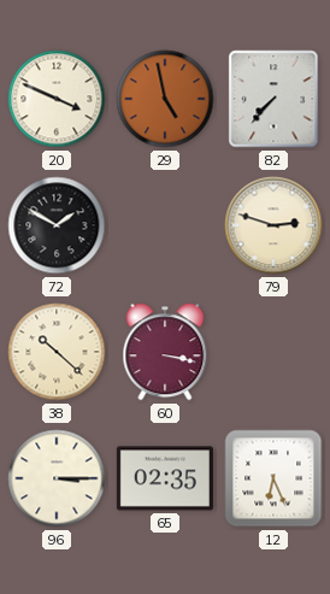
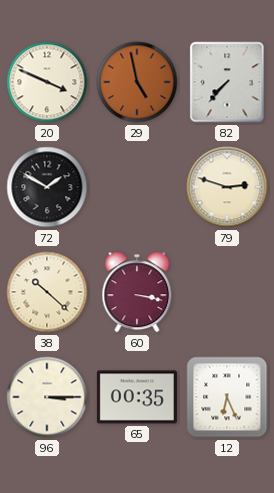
65: 02:35 -> 00:35
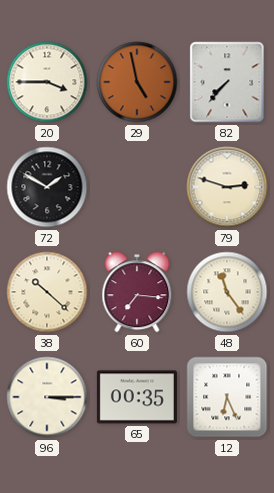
20: 3:49 -> 3:45
60: 3:17 -> 7:16
48: none -> 11:24
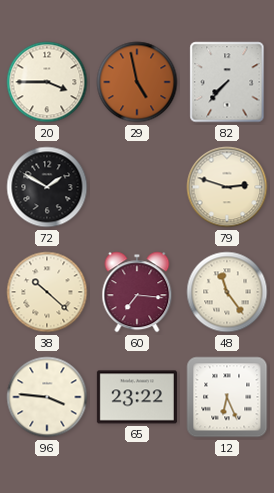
96: 3:15 -> 3:46
65: 00:35 -> 23:22
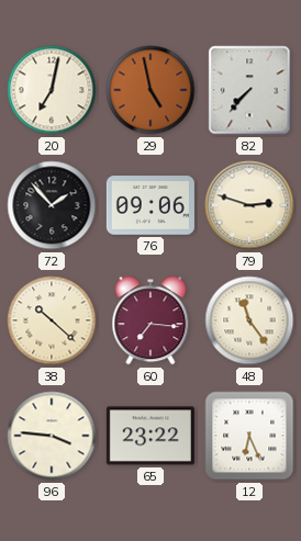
20: 3:45 -> 7:02
72: 1:50 -> 1:53
76: none -> 09:06
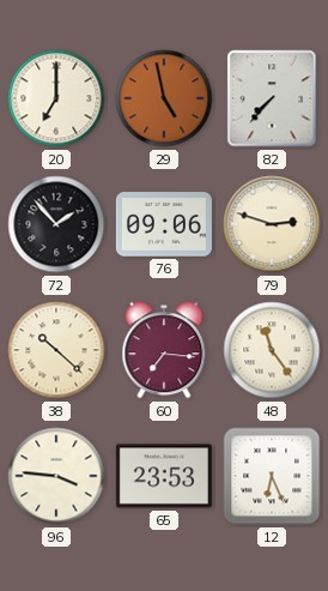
20: 7:02 -> 7:00
65: 23:22 -> 23:53
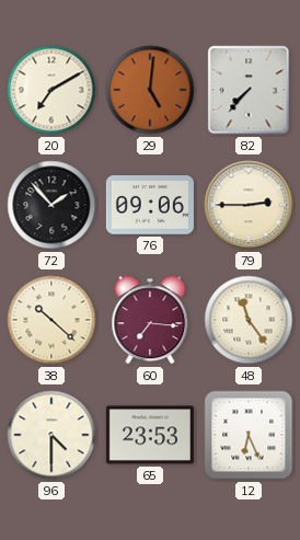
20: 7:00 -> 7:10
29: 4:58 -> 5:01
79: 2:48 -> 2:45
96: 3:46 -> 4:30
